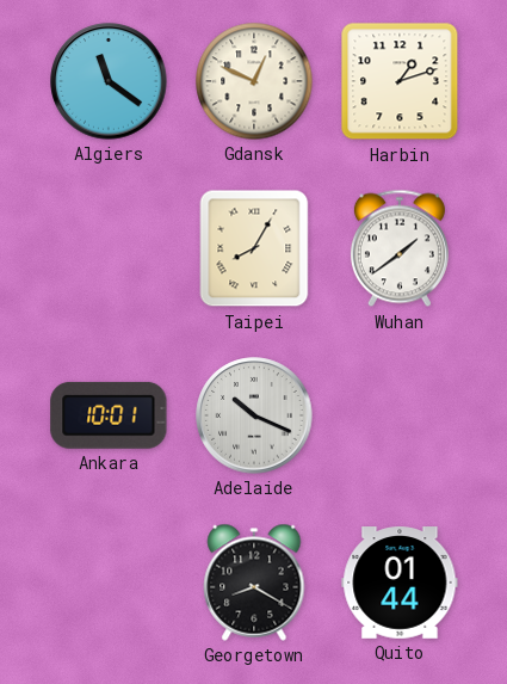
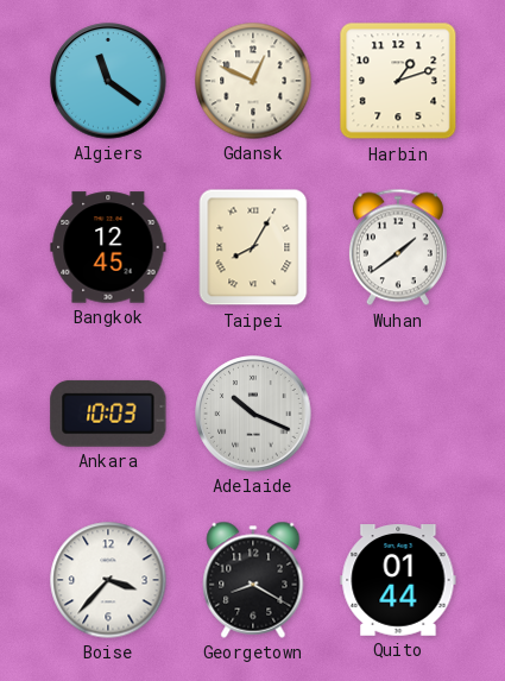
Bangkok: none -> 12:45
Ankara: 10:01 -> 10:03
Boise: none -> 3:37
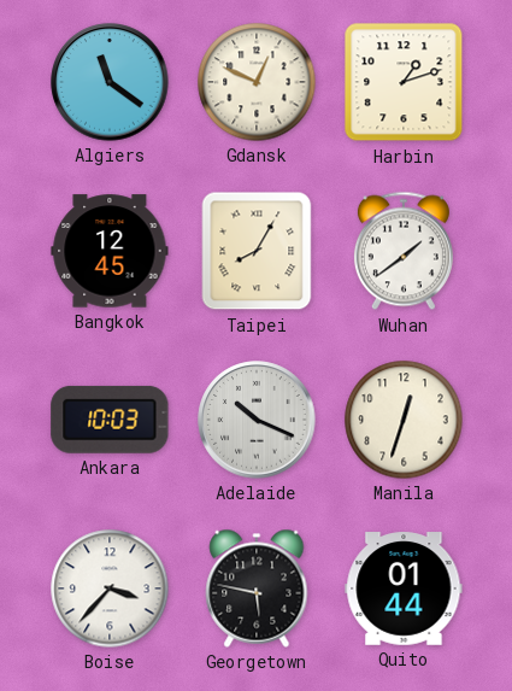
Manila: none -> 12:33
Georgetown: 8:20 -> 5:47
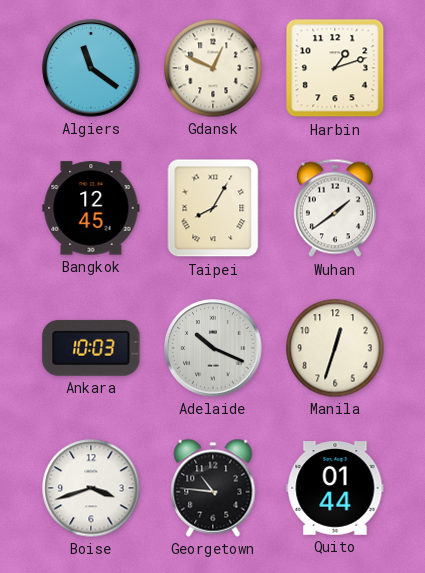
Boise: 3:37 -> 3:42
Georgetown: 5:47 -> 10:46
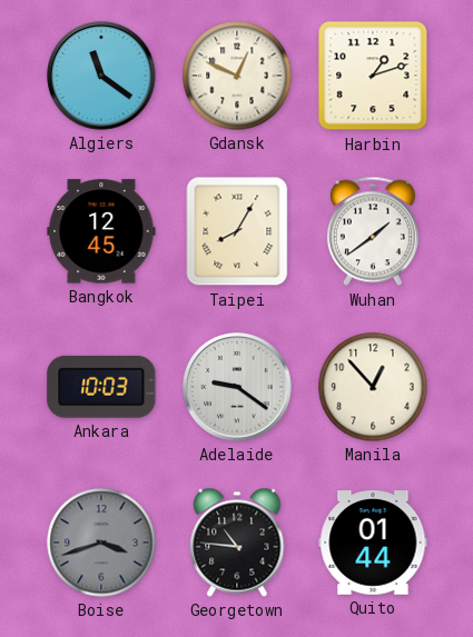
Adelaide: 10:19 -> 9:21
Manila: 12:33 -> 12:53
Boise dial: white -> grey
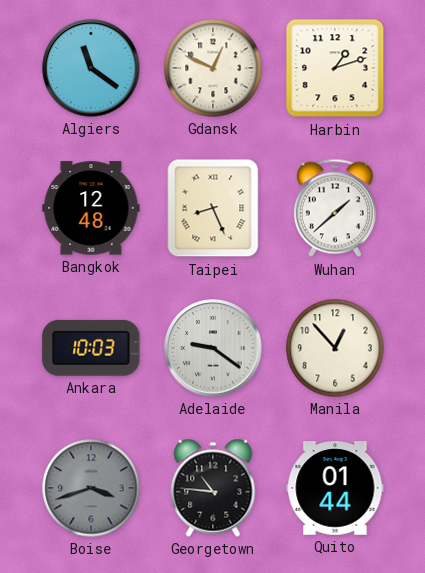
Bangkok: 12:45 -> 12:48
Taipei: 8:05 -> 8:26
Wuhan: 1:39 -> 1:38
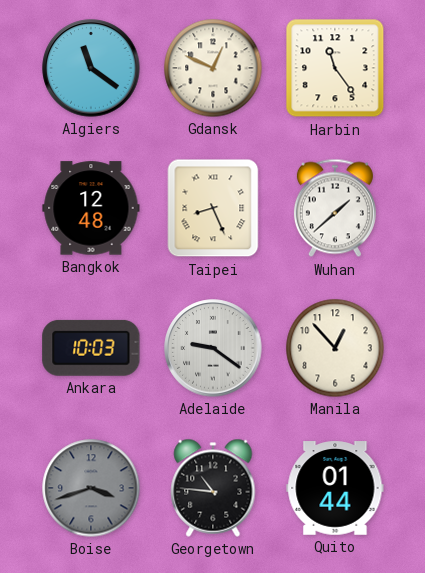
Harbin: 1:12 -> 11:24
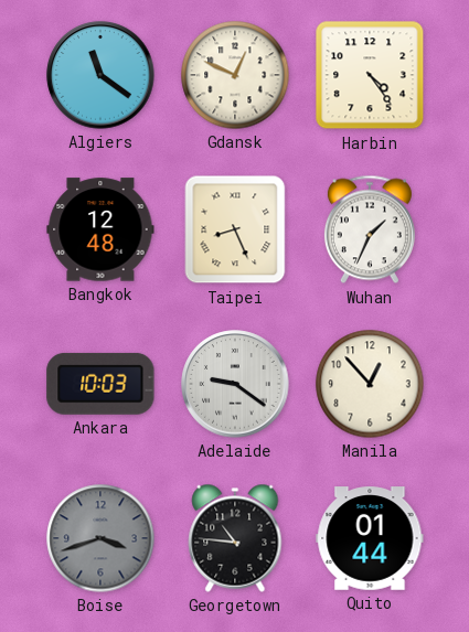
Harbin: 11:24 -> 4:24
Wuhan: 1:38 -> 1:34
